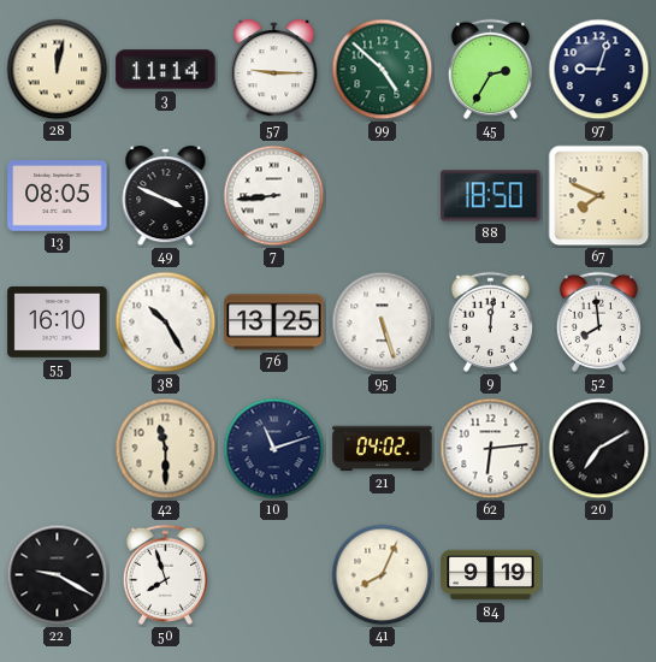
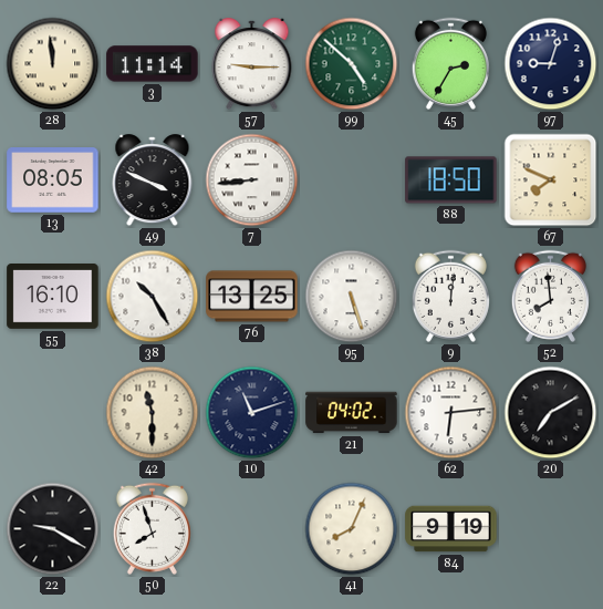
28: 12:02 -> 11:59
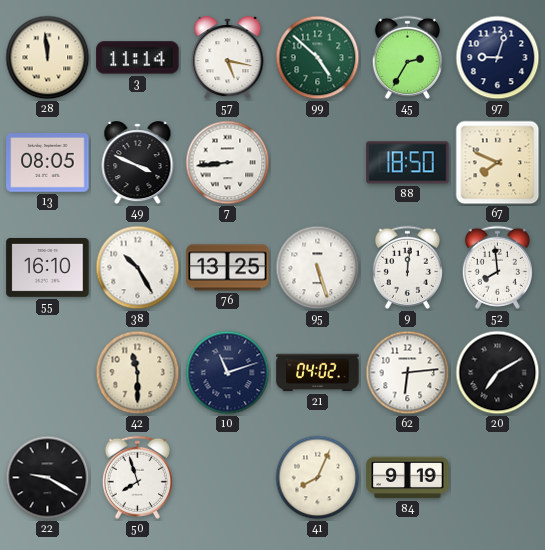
57: 9:15 -> 5:17
